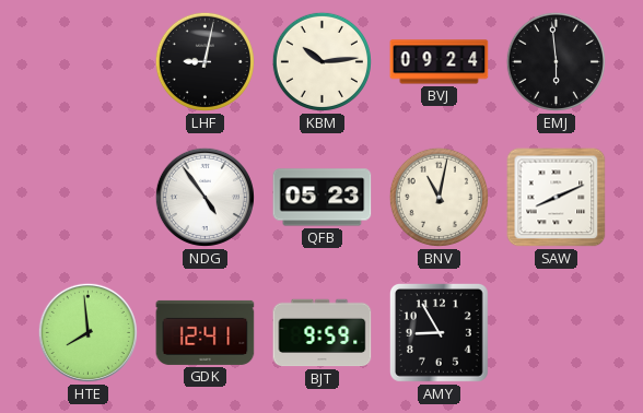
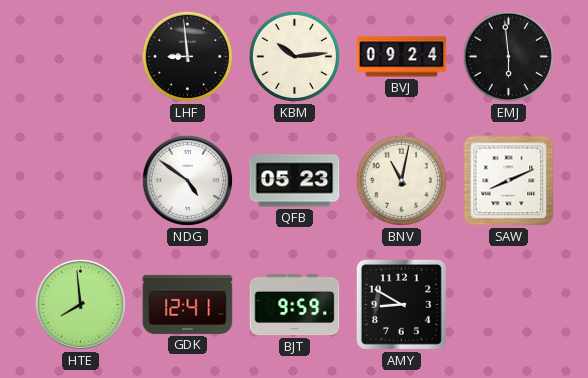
LHF: 9:02 -> 8:59
NDG: 4:54 -> 4:51
AMY: 8:55 -> 8:50
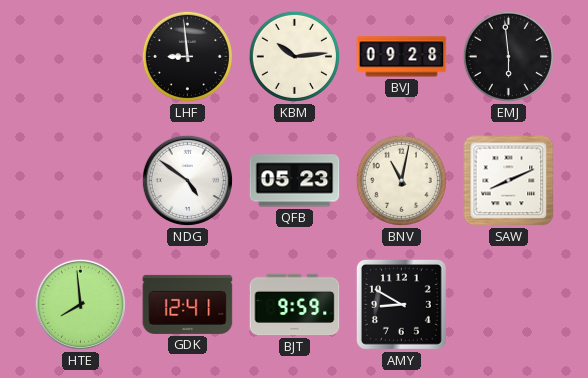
BVJ: 09:24 -> 09:28
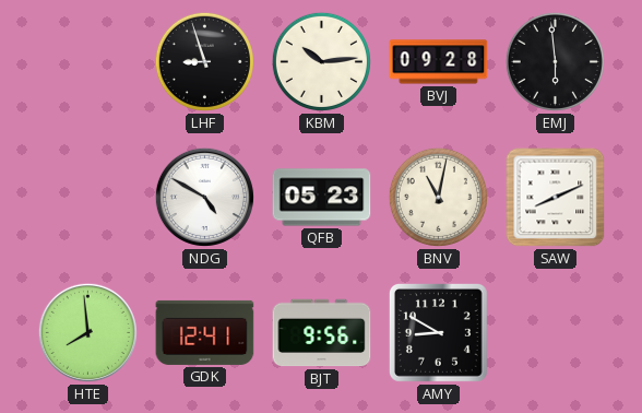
LHF: 8:59 -> 8:57
NDG: 4:51 -> 4:50
BJT: 9:59 -> 9:56
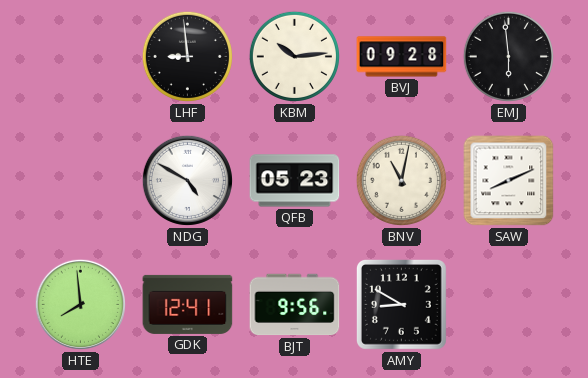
LHF: 8:57 -> 8:59
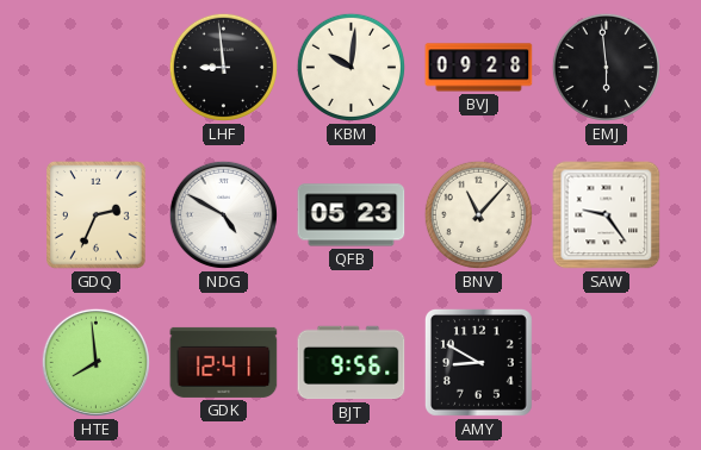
KBM: 10:14 -> 10:01
GDQ: none -> 2:34
BNV: 11:02 -> 11:07
SAW: 8:11 -> 9:24
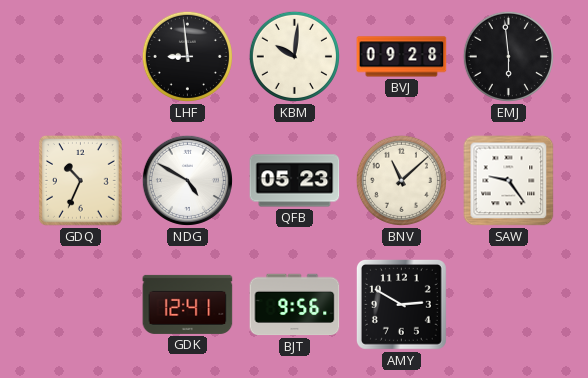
GDQ: 2:34 -> 10:34
BNV: 11:07 -> 11:08
HTE: 7:59 -> none
AMY: 8:50 -> 2:50
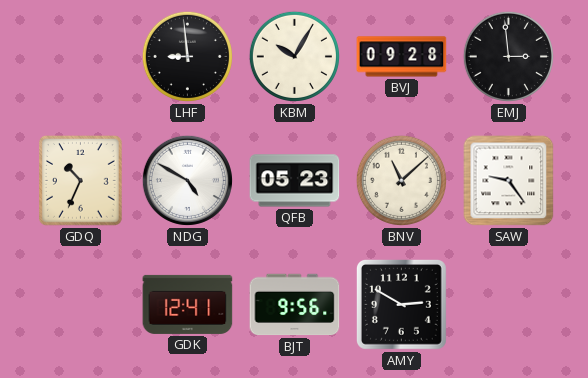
KBM: 10:01 -> 10:05
EMJ: 5:59 -> 2:59
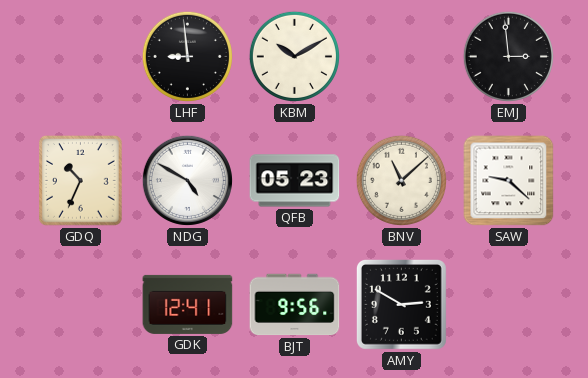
KBM: 10:05 -> 10:10
BVJ: 09:28 -> none
SAW: 9:24 -> 9:22
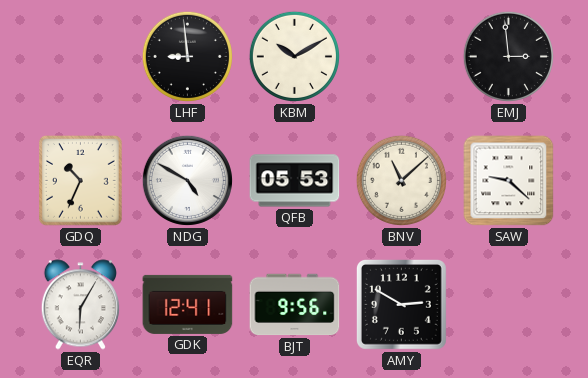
QFB: 05:23 -> 05:53
EQR: none -> 6:05
